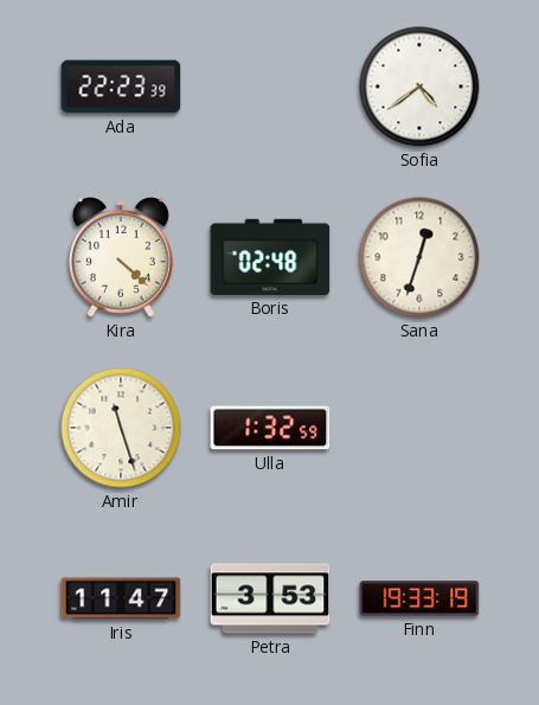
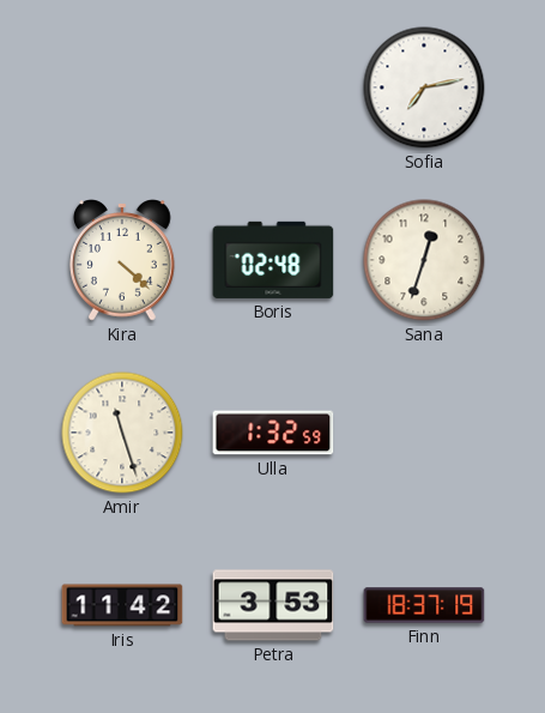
Ada: 22:23 -> none
Sofia: 4:39 -> 7:13
Iris: 11:47 -> 11:42
Finn: 19:33 -> 18:37
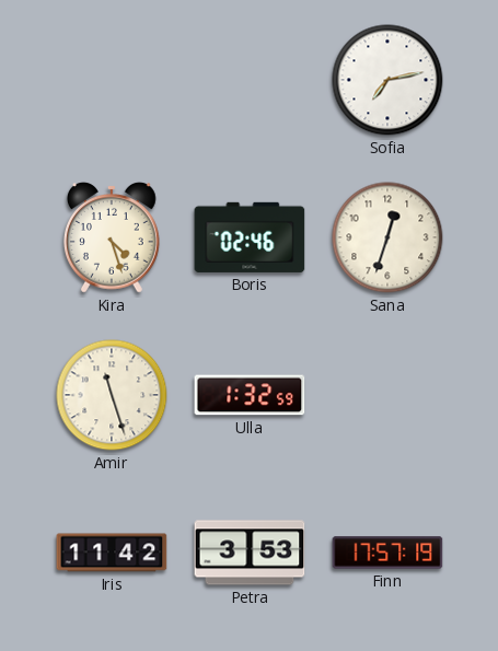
Kira: 4:22 -> 4:27
Boris: 02:48 -> 02:46
Finn: 18:37 -> 17:57
